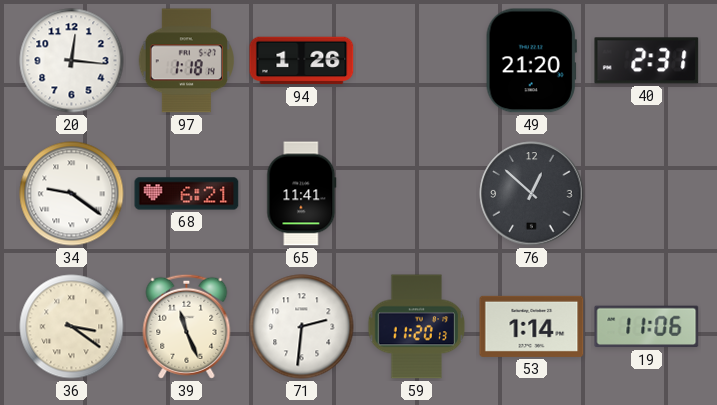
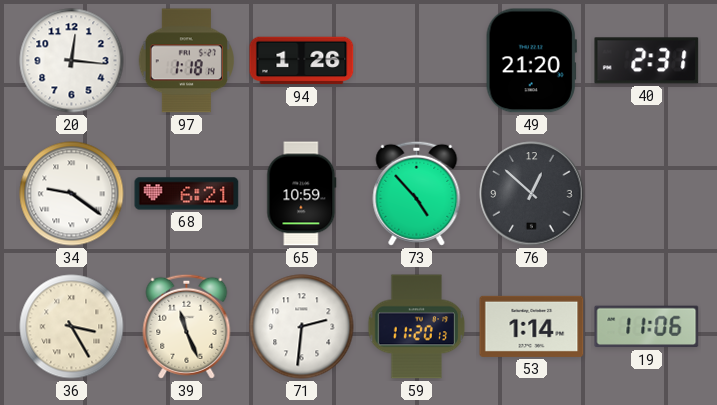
65: 11:41 -> 10:59
73: none -> 4:53
36: 3:21 -> 3:25
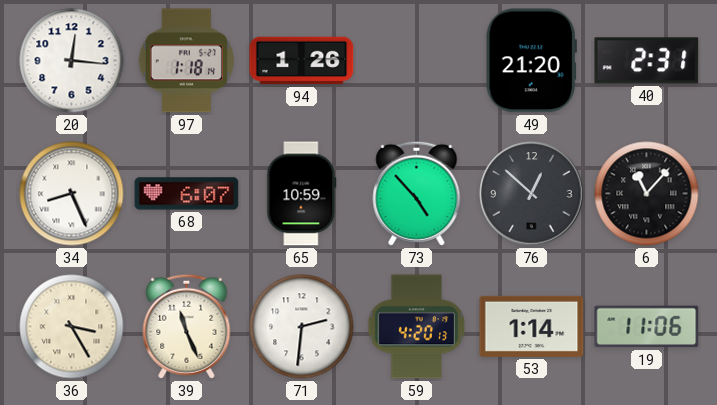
34: 9:21 -> 8:26
68: 6:21 -> 6:07
6: none -> 11:07
59: 11:20 -> 4:20
